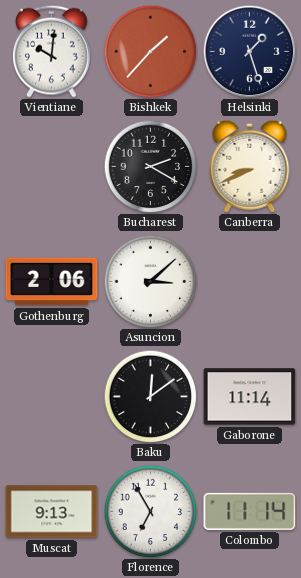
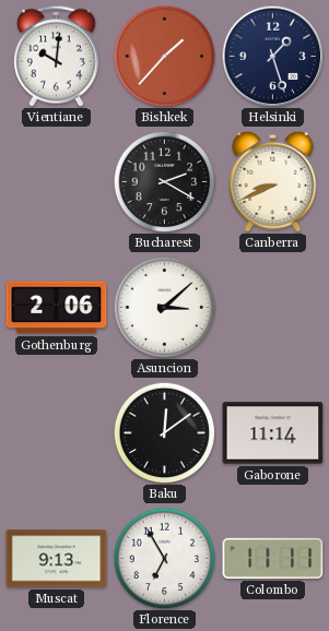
Colombo: 11:14 -> 11:11
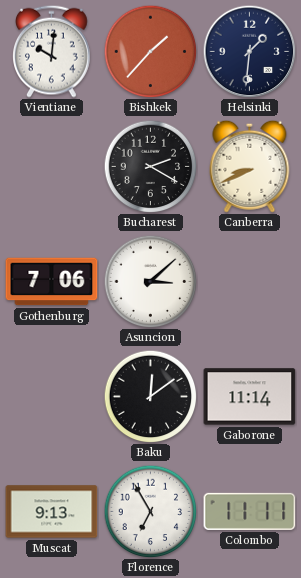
Helsinki: 1:27 -> 1:31
Gothenburg: 2:06 -> 7:06
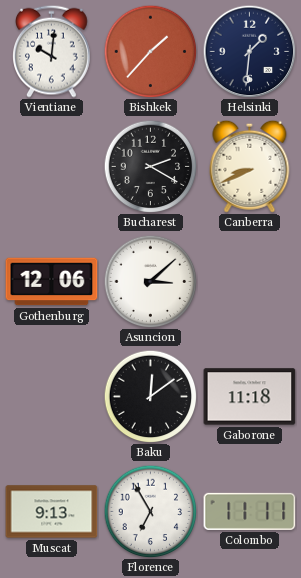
Gothenburg: 7:06 -> 12:06
Gaborone: 11:14 -> 11:18
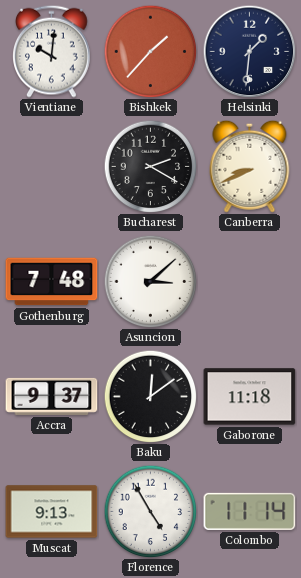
Gothenburg: 12:06 -> 7:48
Accra: none -> 9:37
Florence: 6:55 -> 4:55
Colombo: 11:11 -> 11:14
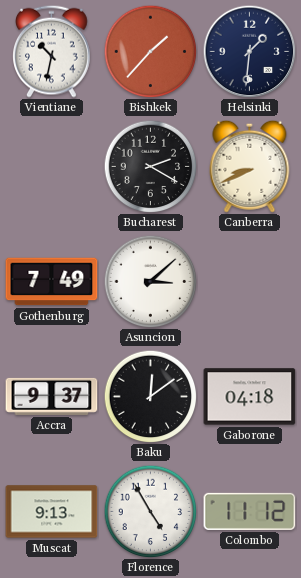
Vientiane: 10:01 -> 10:32
Gothenburg: 7:48 -> 7:49
Gaborone: 11:18 -> 04:18
Colombo: 11:14 -> 11:12
